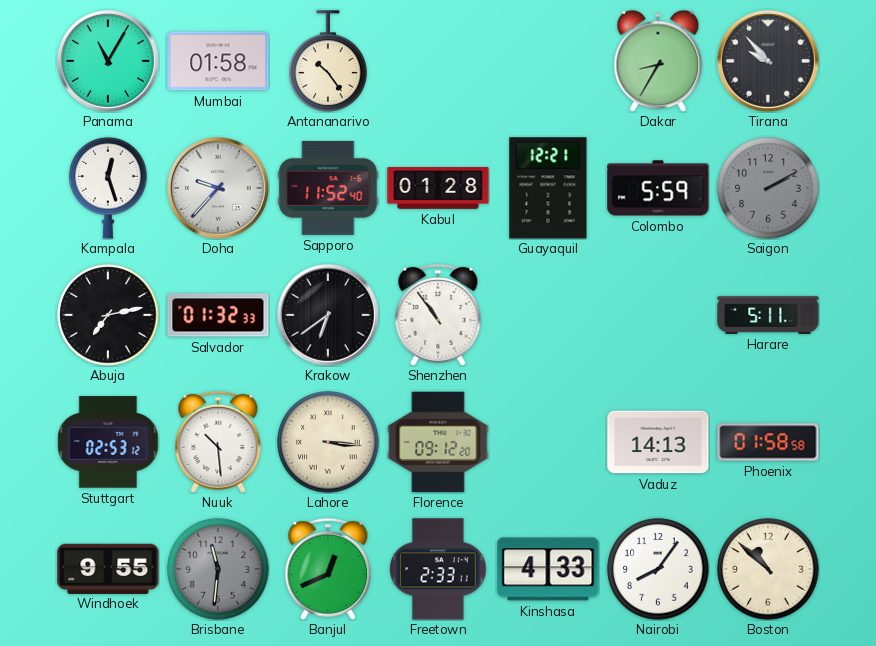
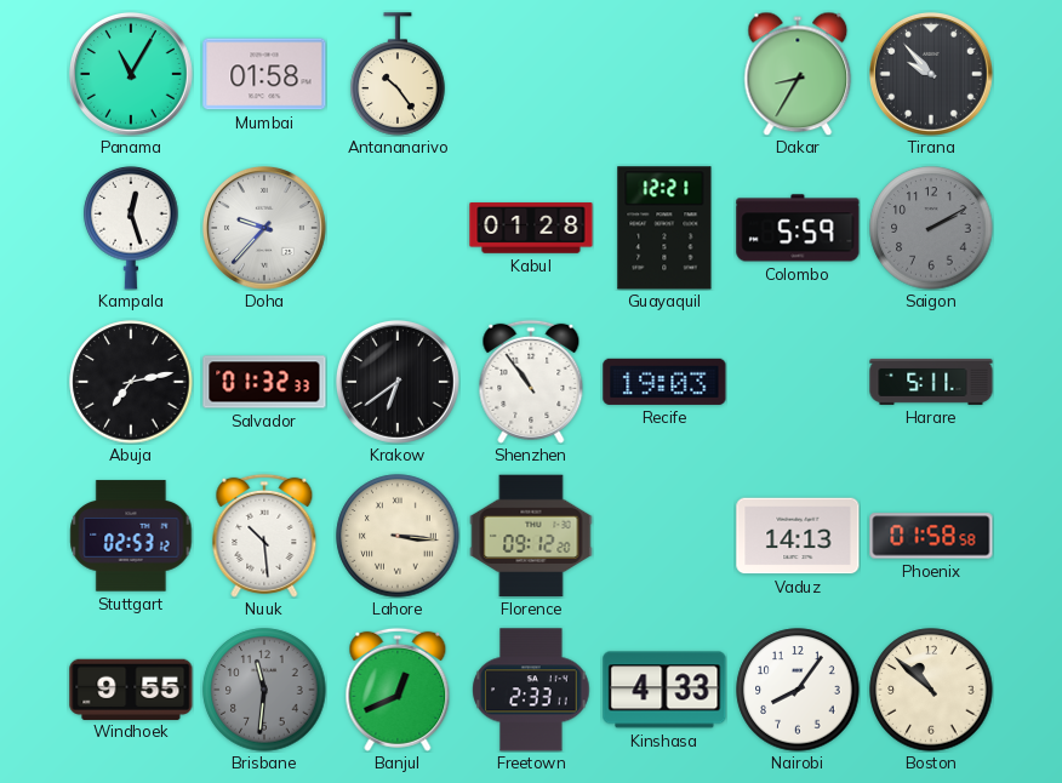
Sapporo: 11:52 -> none
Recife: none -> 19:03
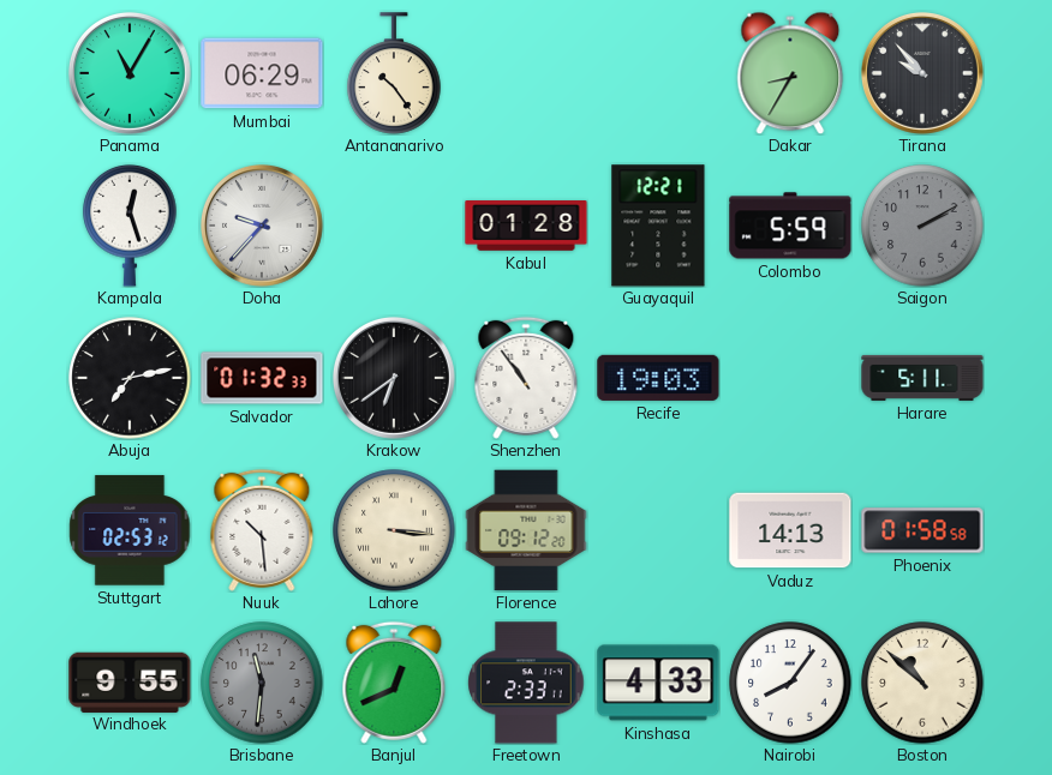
Mumbai: 01:58 -> 06:29
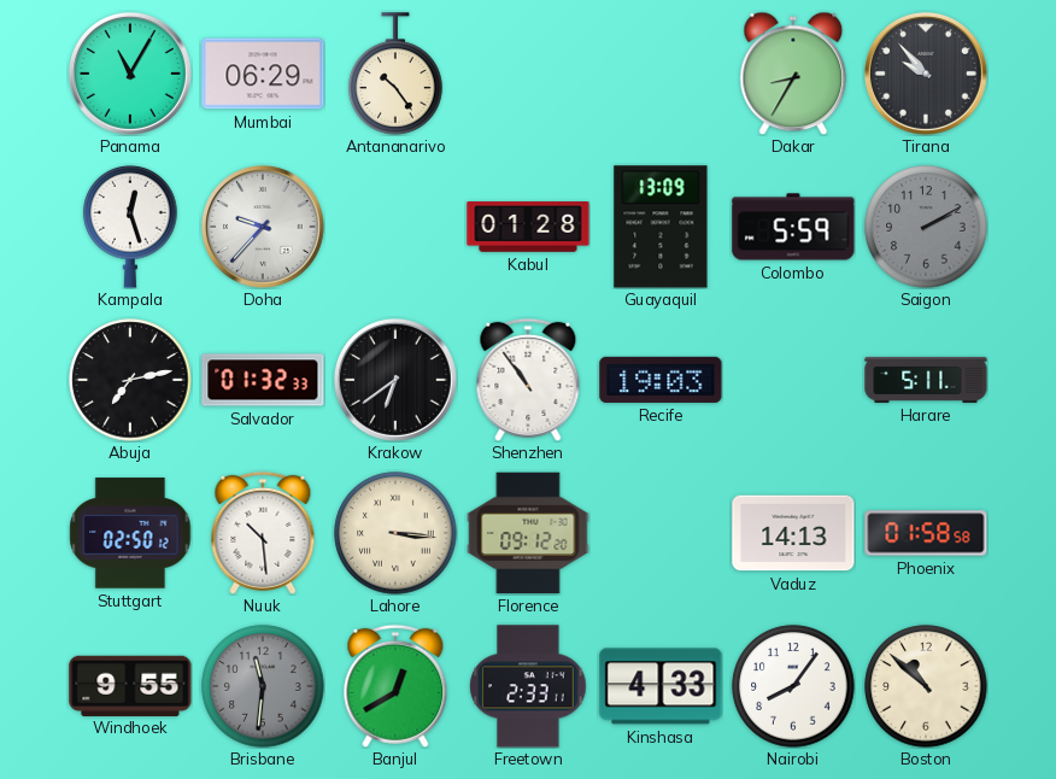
Guayaquil: 12:21 -> 13:09
Stuttgart: 02:53 -> 02:50
Banjul: 12:41 -> 12:40
